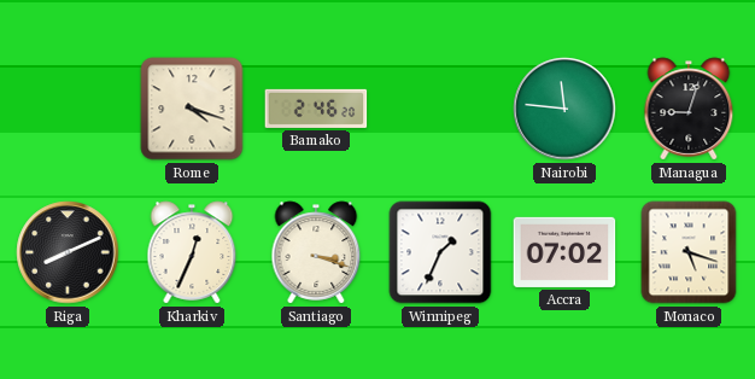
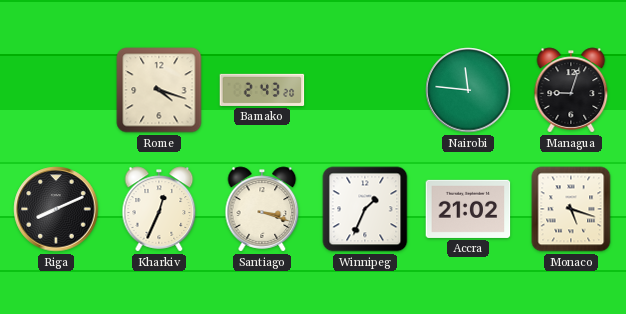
Bamako: 2:46 -> 2:43
Accra: 07:02 -> 21:02
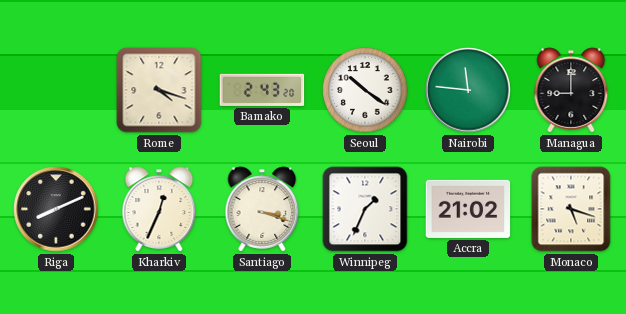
Seoul: none -> 10:21
Managua: 9:03 -> 9:00
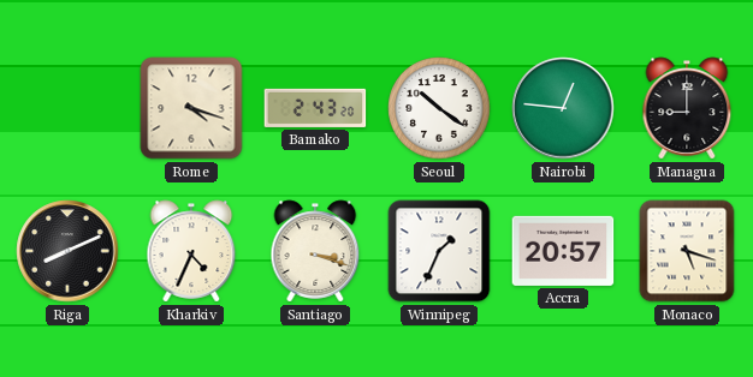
Nairobi: 11:46 -> 12:46
Kharkiv: 12:34 -> 4:34
Accra: 21:02 -> 20:57
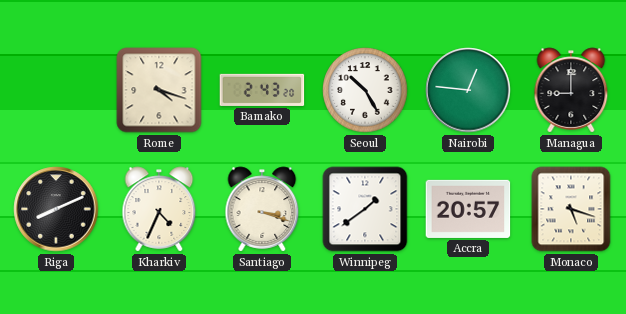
Seoul: 10:21 -> 10:25
Winnipeg: 1:34 -> 1:39
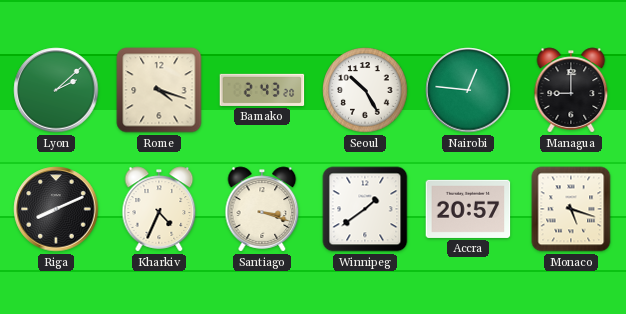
Lyon: none -> 2:08
